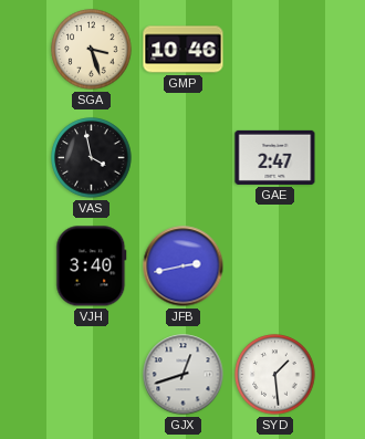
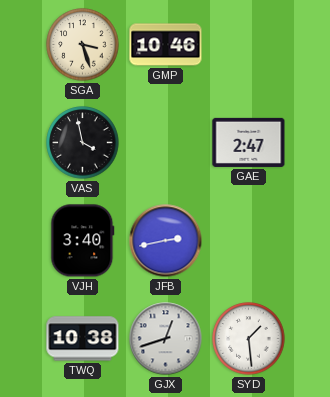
TWQ: none -> 10:38
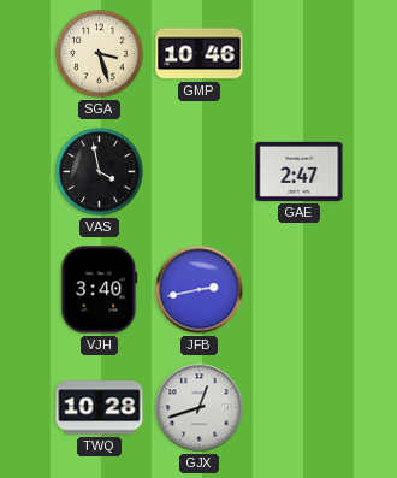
TWQ: 10:38 -> 10:28
SYD: 1:29 -> none
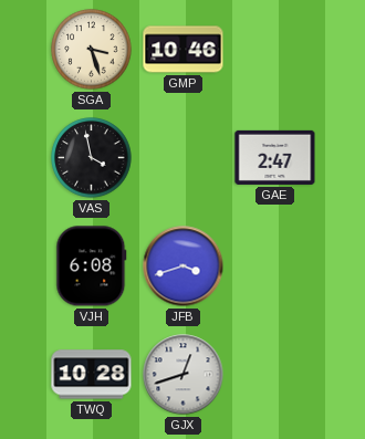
VJH: 3:40 -> 6:08
JFB: 2:43 -> 3:42
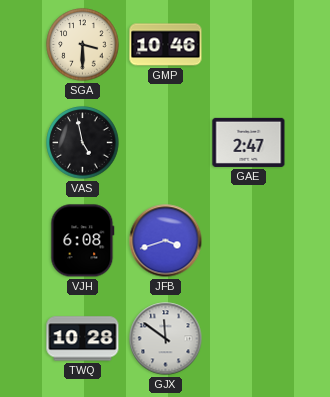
SGA: 3:27 -> 3:30
VAS: 3:58 -> 4:58
GJX: 12:42 -> 11:51
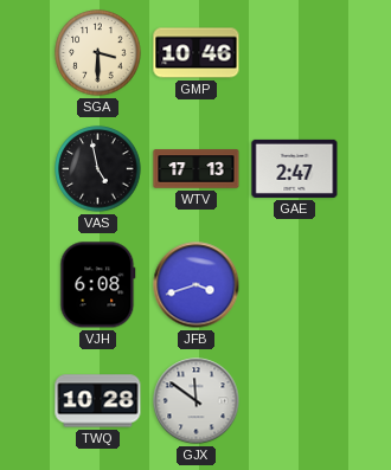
WTV: none -> 17:13
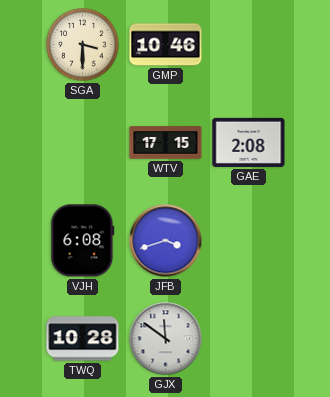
VAS: 4:58 -> none
WTV: 17:13 -> 17:15
GAE: 2:47 -> 2:08
